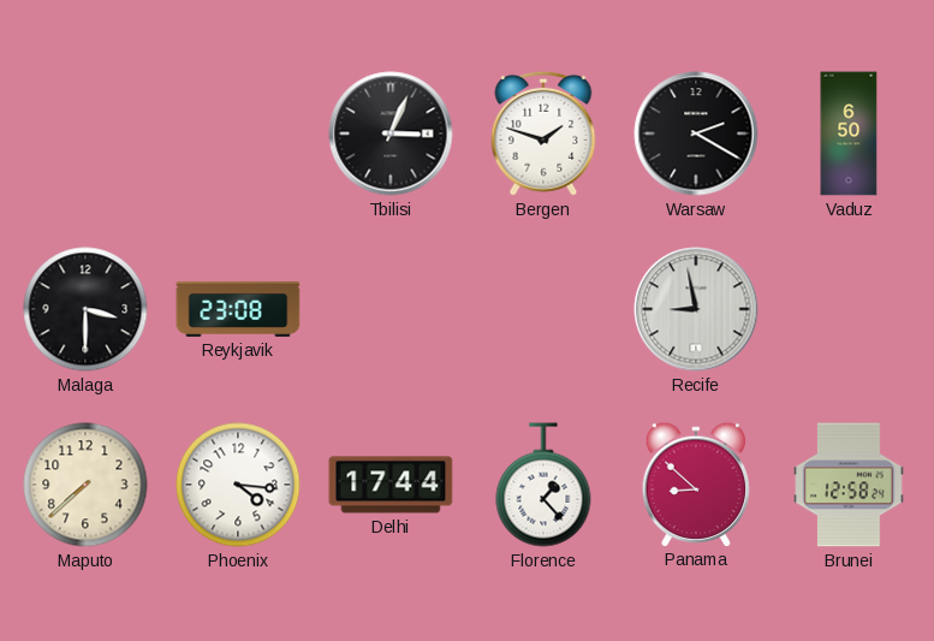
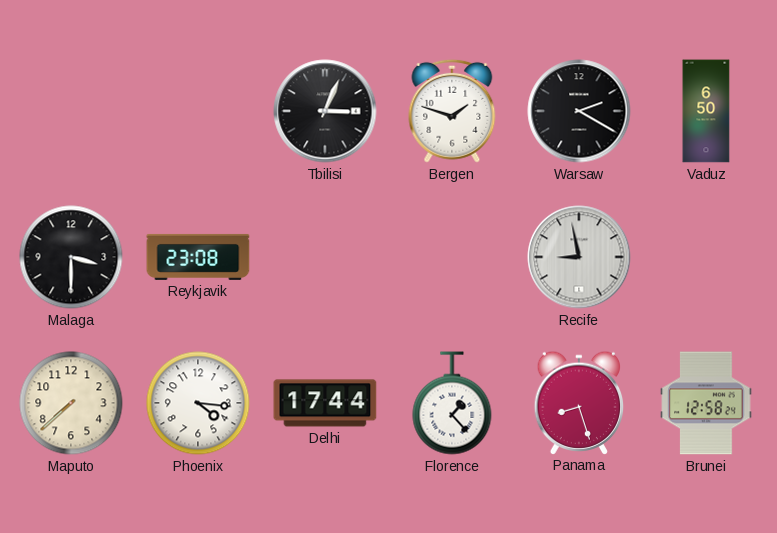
Panama: 8:52 -> 8:27
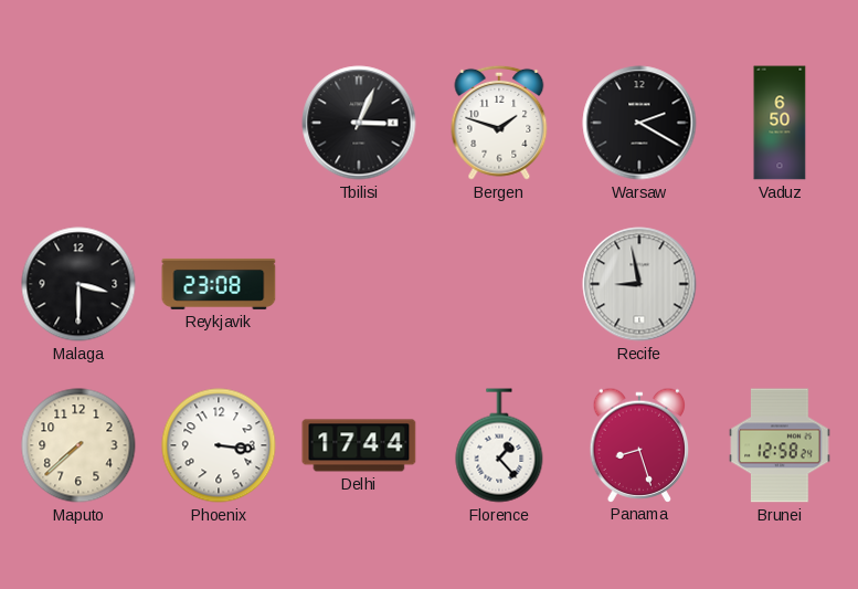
Phoenix: 4:16 -> 3:16
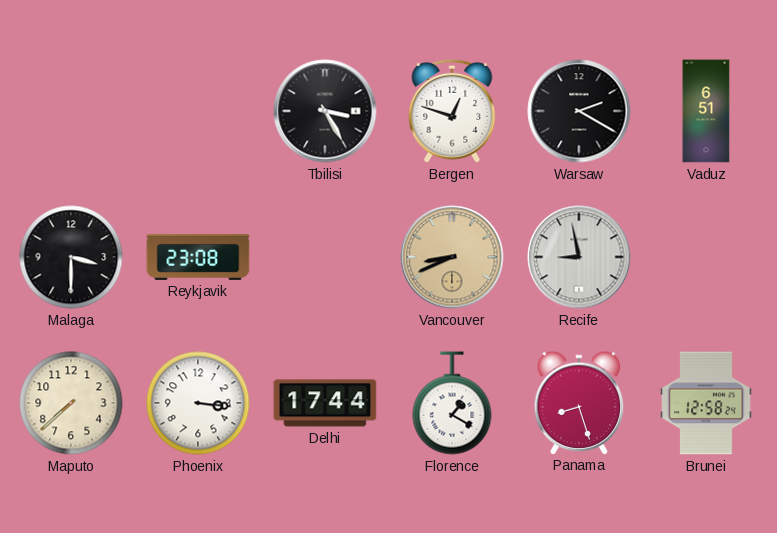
Tbilisi: 3:04 -> 3:25
Bergen: 1:48 -> 12:48
Vaduz: 6:50 -> 6:51
Vancouver: none -> 8:41
Florence: 1:23 -> 1:20
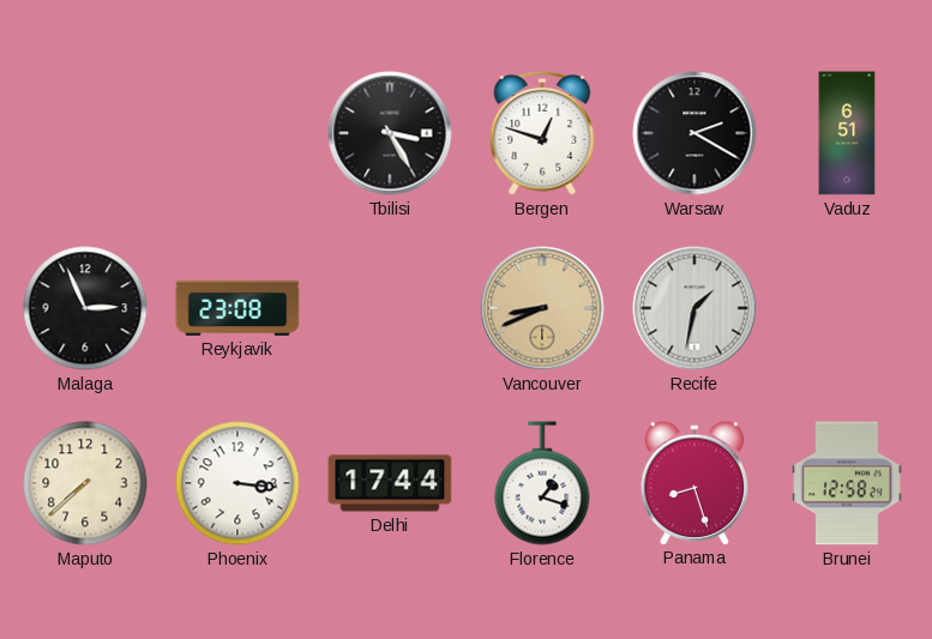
Malaga: 3:30 -> 2:56
Recife: 8:58 -> 1:32
Florence: 1:20 -> 1:18
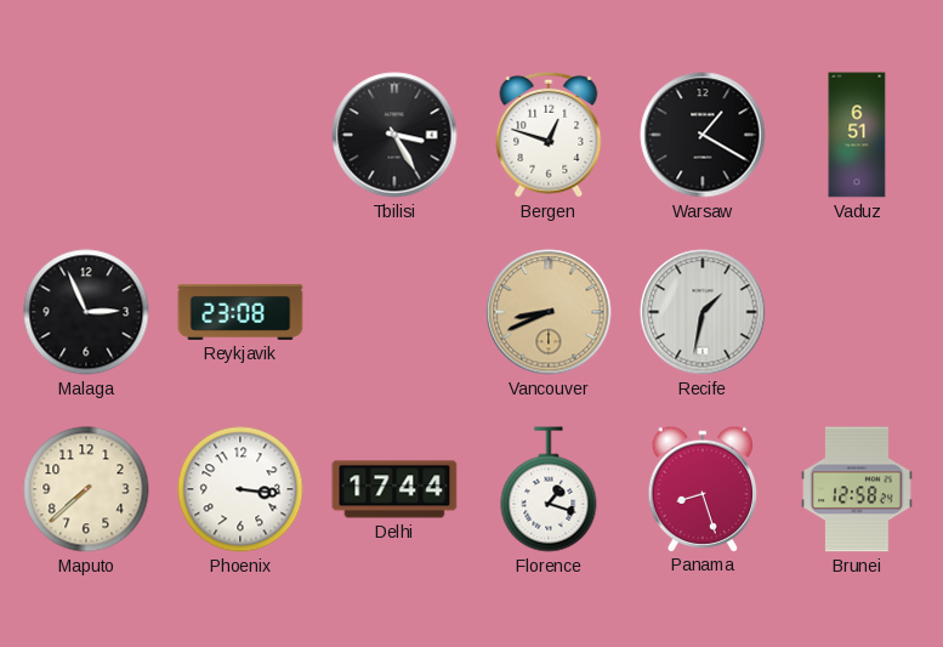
Warsaw: 2:20 -> 1:20
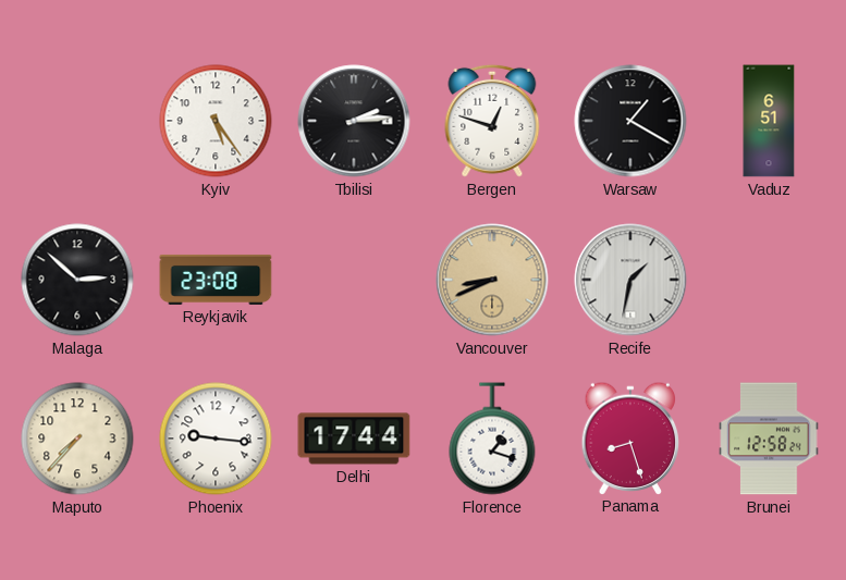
Kyiv: none -> 5:24
Tbilisi: 3:25 -> 2:14
Malaga: 2:56 -> 2:52
Maputo: 7:38 -> 7:37
Phoenix: 3:16 -> 9:16
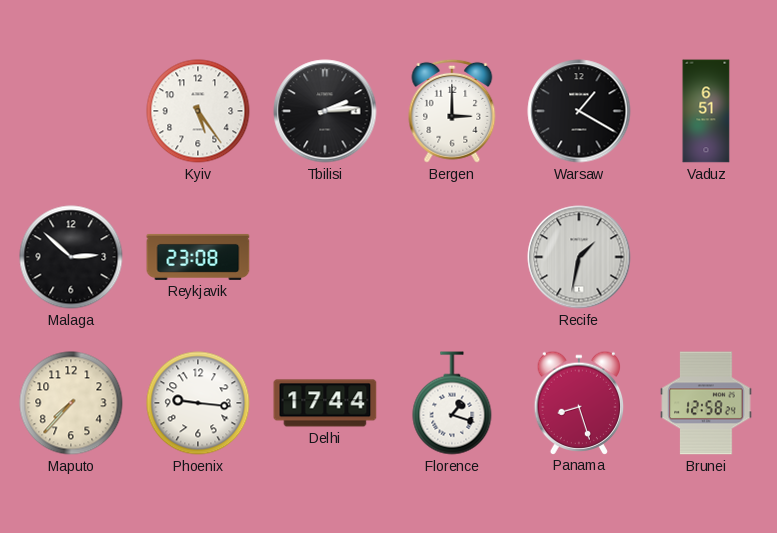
Bergen: 12:48 -> 3:00
Vancouver: 8:41 -> none
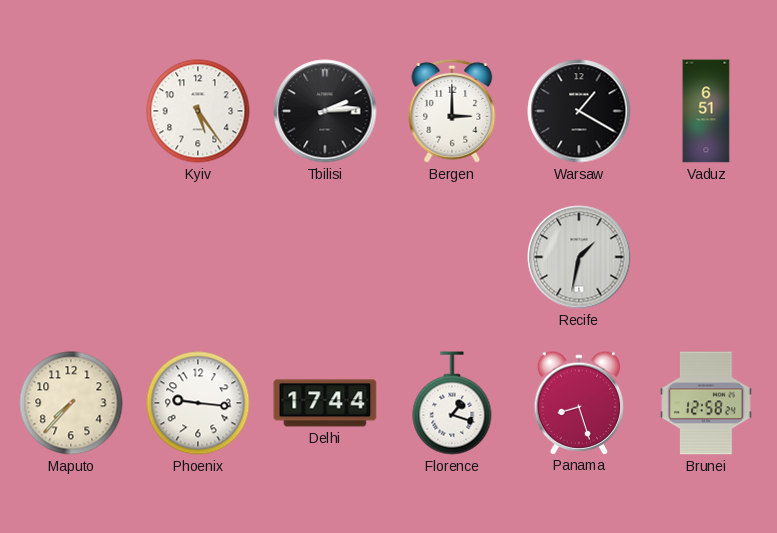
Malaga: 2:52 -> none
Reykjavik: 23:08 -> none
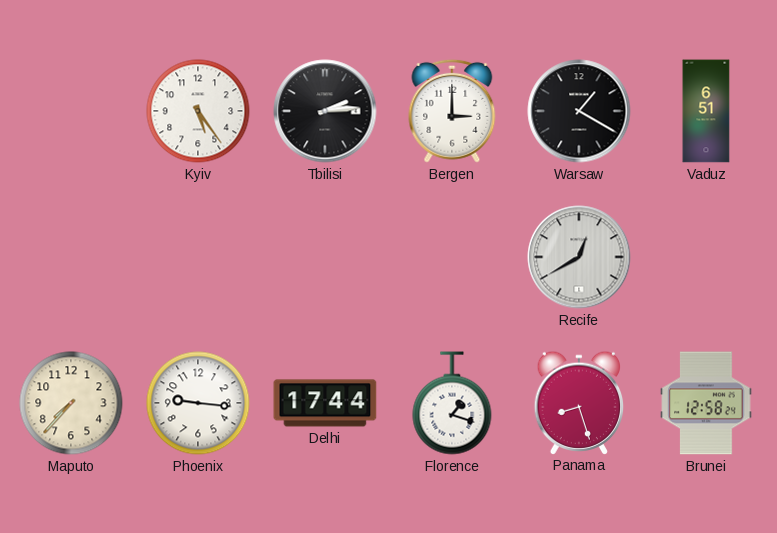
Recife: 1:32 -> 12:40
